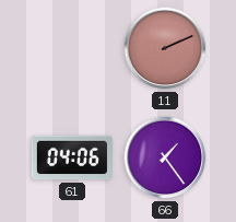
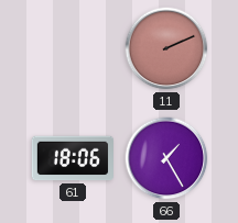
61: 04:06 -> 18:06
66: 1:24 -> 1:25
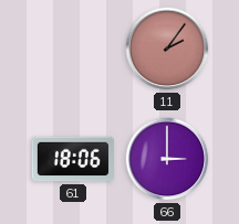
11: 2:11 -> 2:06
66: 1:25 -> 3:00
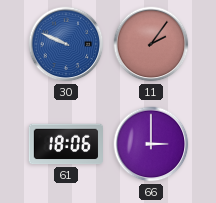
30: none -> 9:49
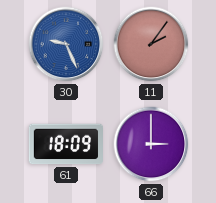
30: 9:49 -> 9:26
61: 18:06 -> 18:09
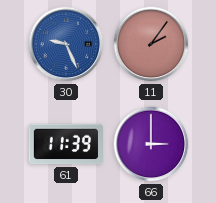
61: 18:09 -> 11:39
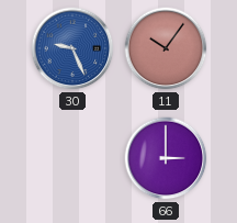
11: 2:06 -> 10:06
61: 11:39 -> none
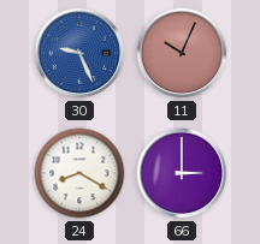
11: 10:06 -> 10:04
24: none -> 8:20
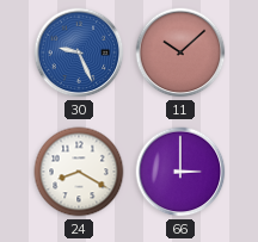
11: 10:04 -> 10:08
